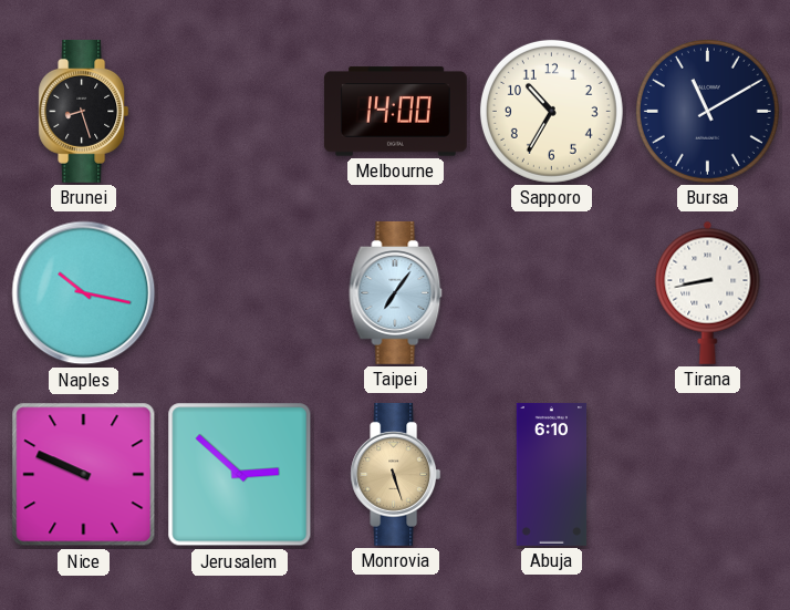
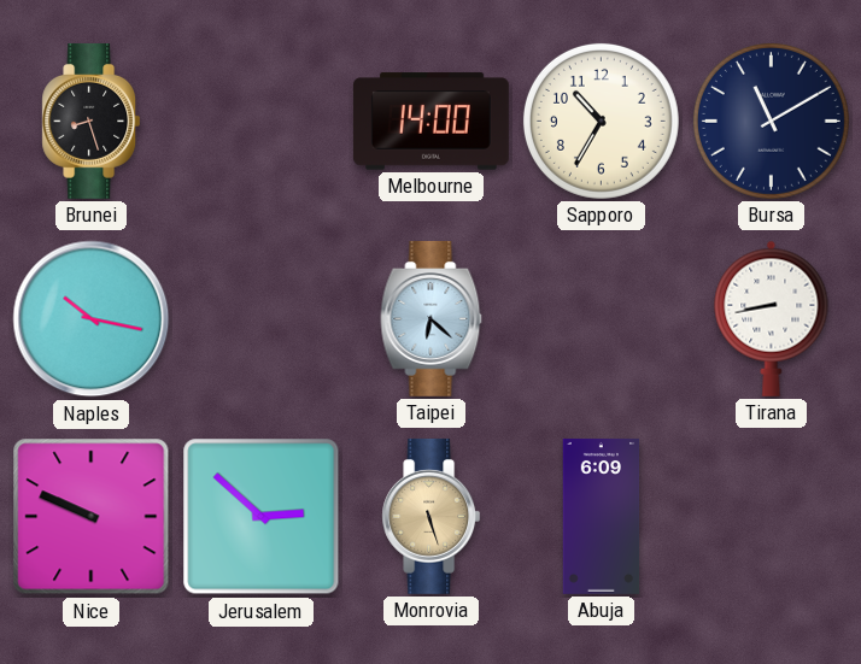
Taipei: 7:06 -> 6:22
Abuja: 6:10 -> 6:09
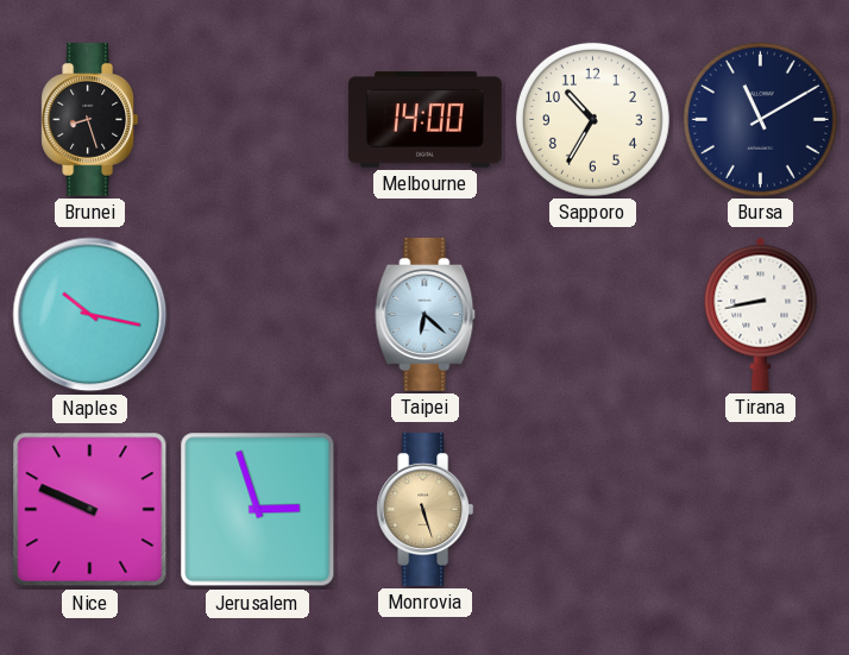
Jerusalem: 2:52 -> 2:57
Abuja: 6:09 -> none
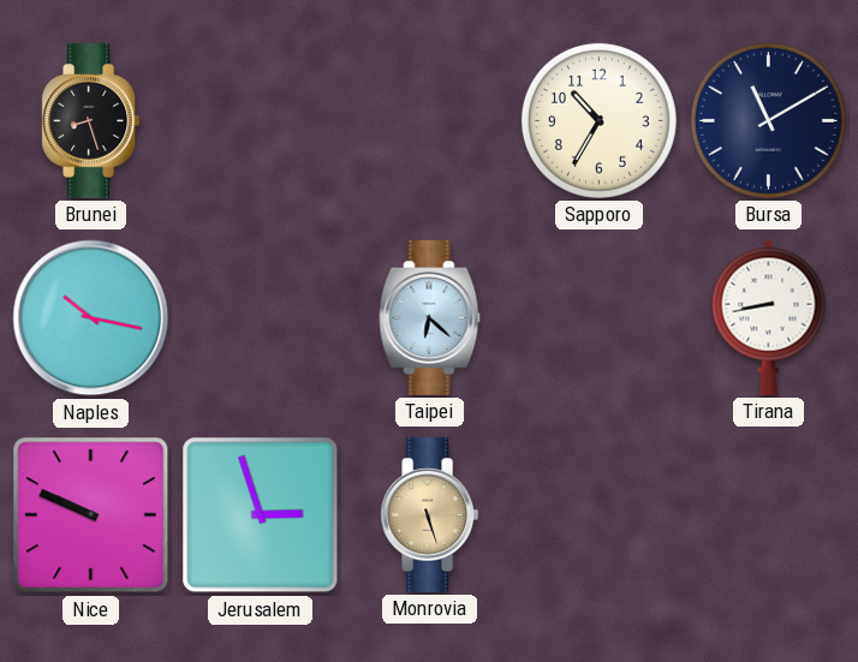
Melbourne: 14:00 -> none
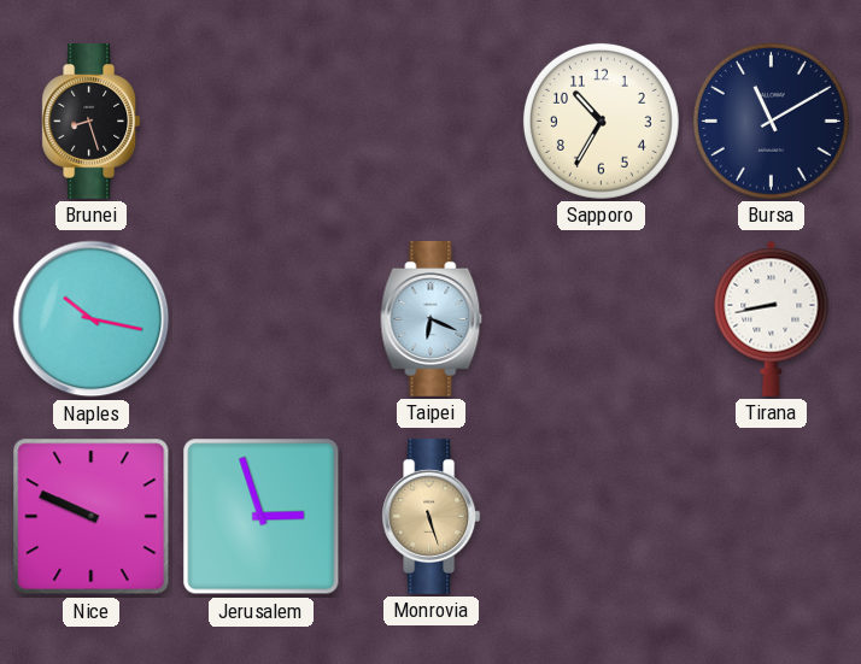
Taipei: 6:22 -> 6:19
